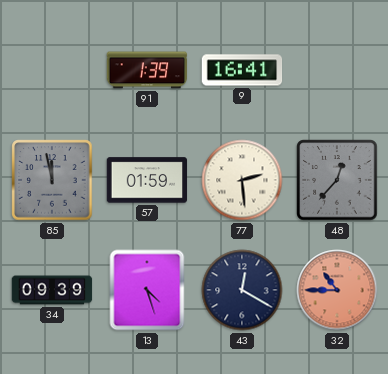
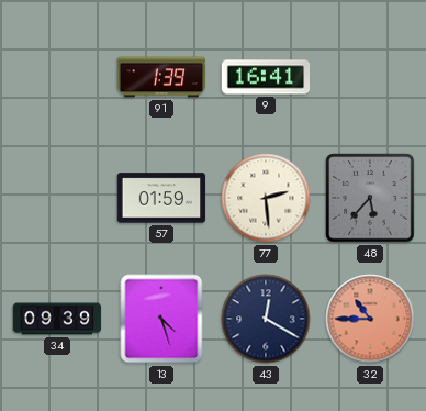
85: 11:58 -> none
48: 12:37 -> 5:37
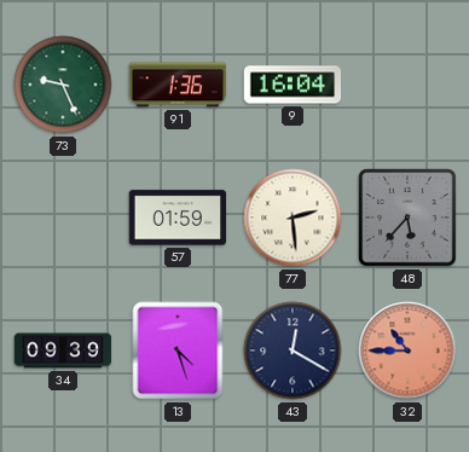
73: none -> 9:26
91: 1:39 -> 1:36
9: 16:41 -> 16:04
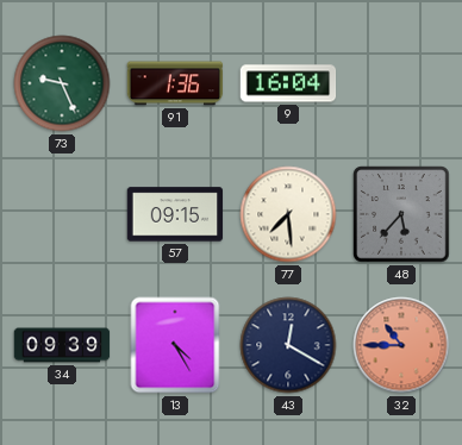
57: 01:59 -> 09:15
77: 2:29 -> 7:29
13: 4:27 -> 4:25
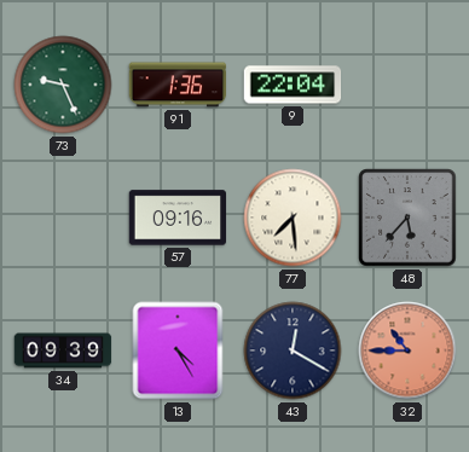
9: 16:04 -> 22:04
57: 09:15 -> 09:16
